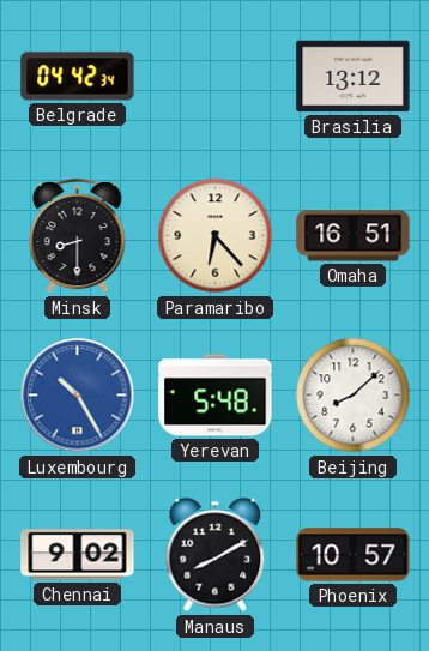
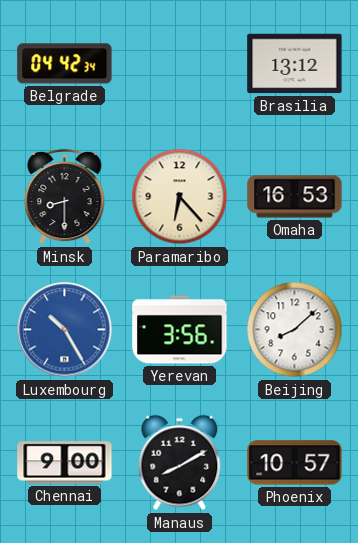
Omaha: 16:51 -> 16:53
Yerevan: 5:48 -> 3:56
Chennai: 9:02 -> 9:00
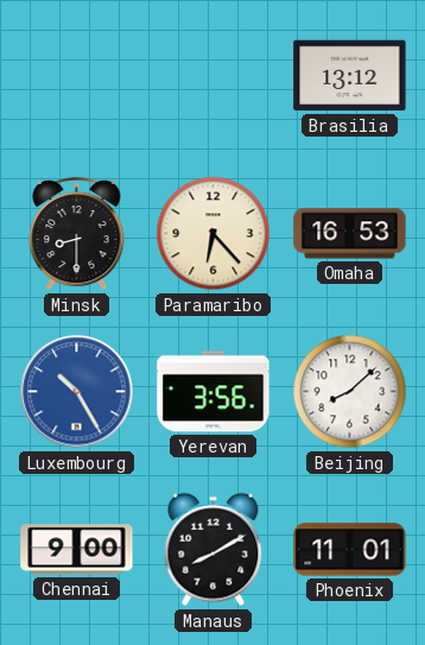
Belgrade: 04:42 -> none
Phoenix: 10:57 -> 11:01
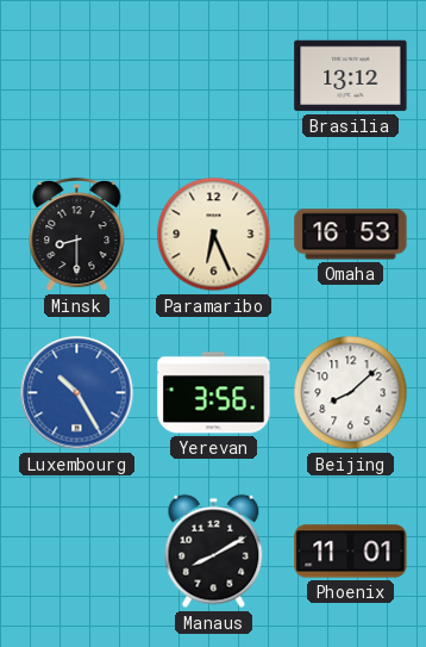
Paramaribo: 6:23 -> 6:26
Chennai: 9:00 -> none
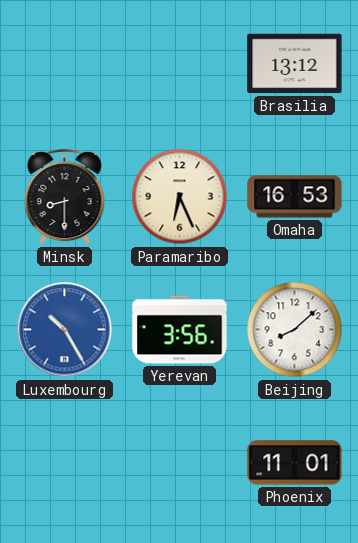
Manaus: 8:10 -> none
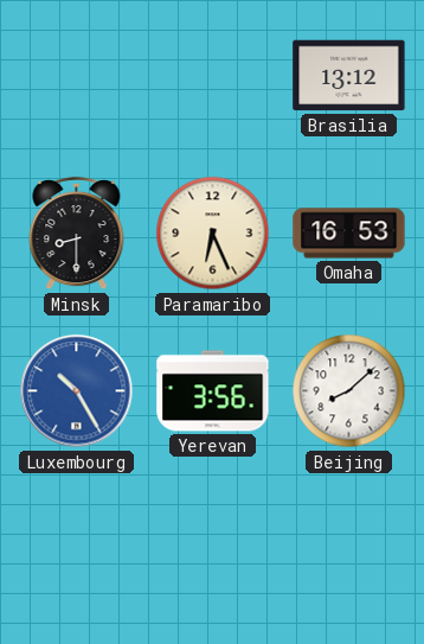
Phoenix: 11:01 -> none
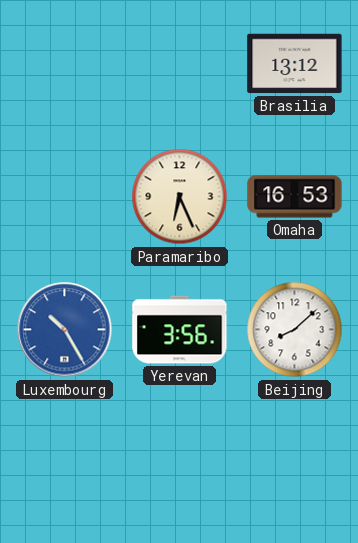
Minsk: 8:30 -> none
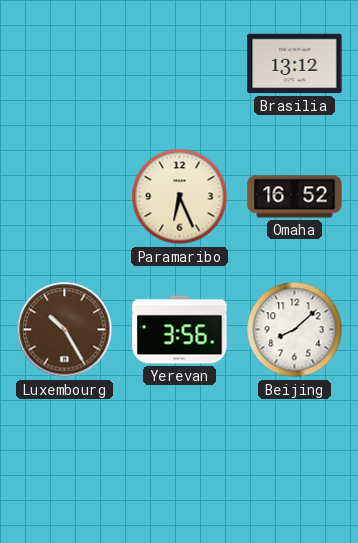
Omaha: 16:53 -> 16:52
Luxembourg dial: blue -> brown
